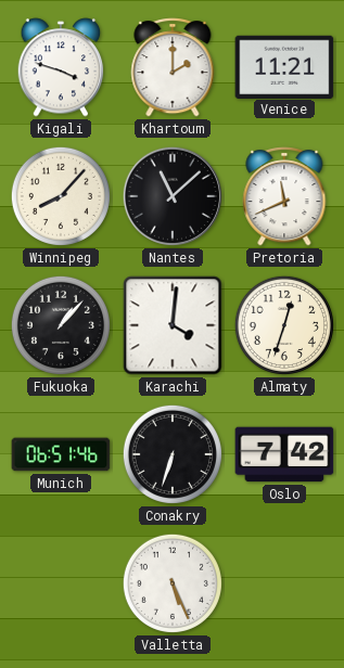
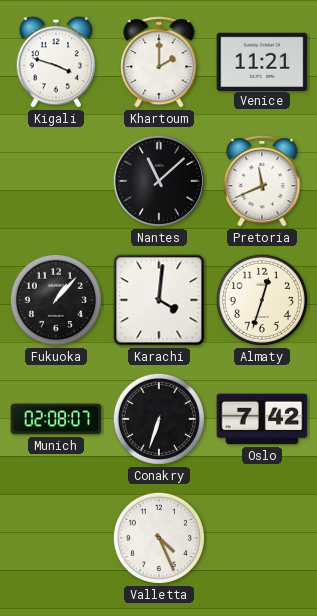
Winnipeg: 8:07 -> none
Munich: 06:51 -> 02:08
Valletta: 5:26 -> 4:26
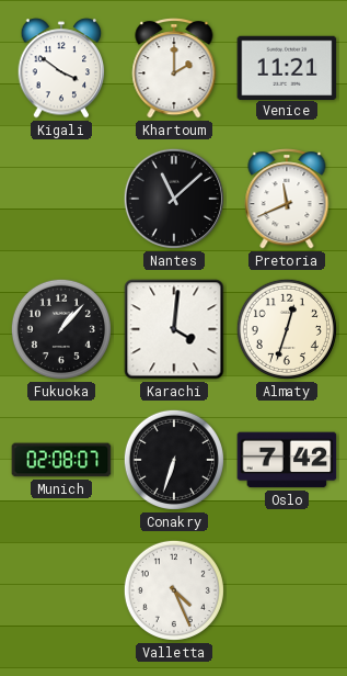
Kigali: 3:48 -> 3:51
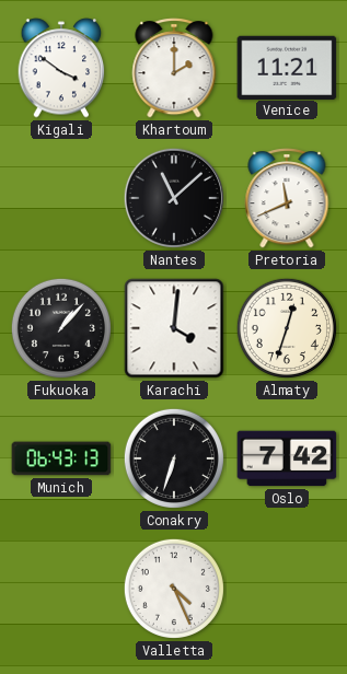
Munich: 02:08 -> 06:43
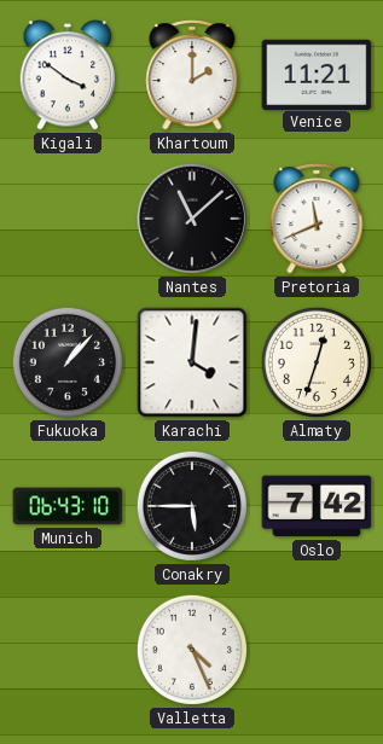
Munich: 06:43:13 -> 06:43:10
Conakry: 6:33 -> 5:45
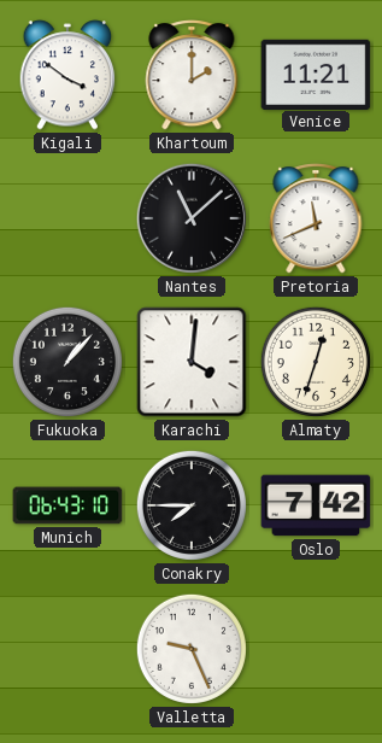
Conakry: 5:45 -> 7:45
Valletta: 4:26 -> 9:26
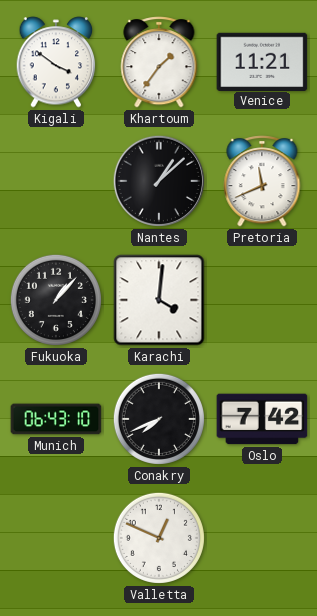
Khartoum: 2:00 -> 1:36
Nantes: 11:08 -> 1:08
Almaty: 12:33 -> none
Conakry: 7:45 -> 7:41
Valletta: 9:26 -> 12:49
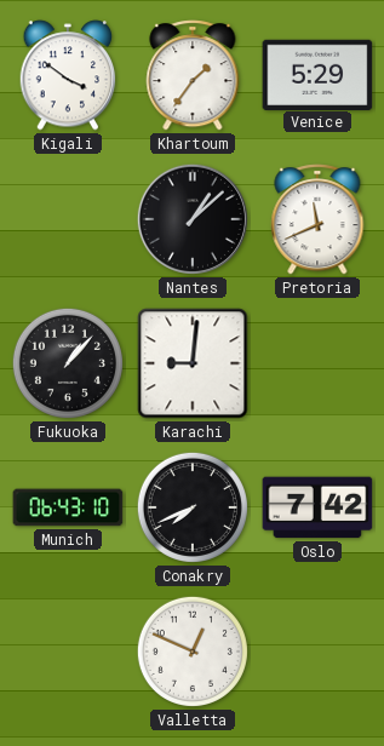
Venice: 11:21 -> 5:29
Karachi: 4:01 -> 9:01
